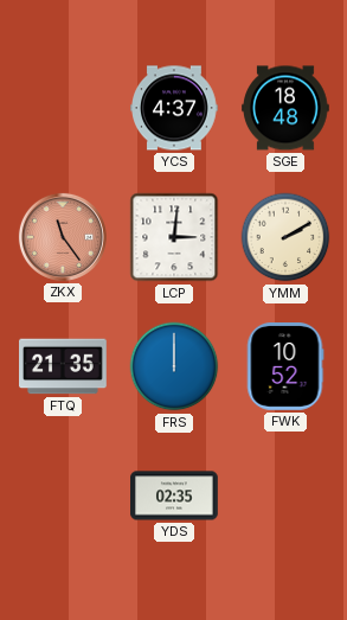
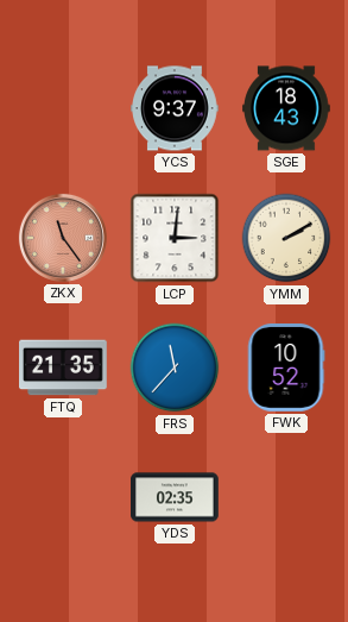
YCS: 4:37 -> 9:37
SGE: 18:48 -> 18:43
FRS: 12:00 -> 11:37
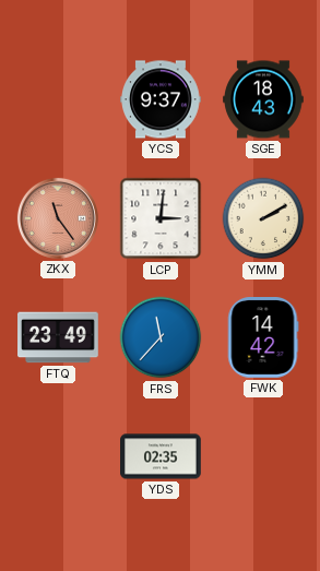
FTQ: 21:35 -> 23:49
FWK: 10:52 -> 14:42
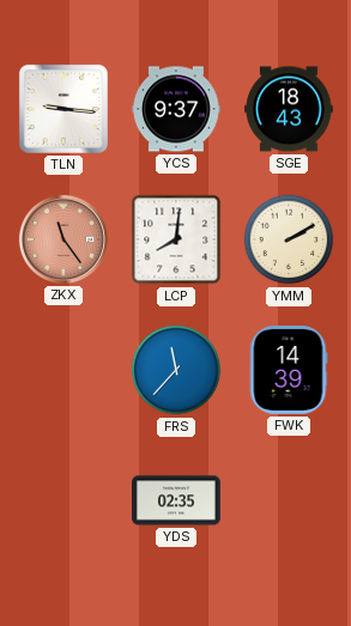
TLN: none -> 9:16
LCP: 3:01 -> 8:01
FTQ: 23:49 -> none
FWK: 14:42 -> 14:39
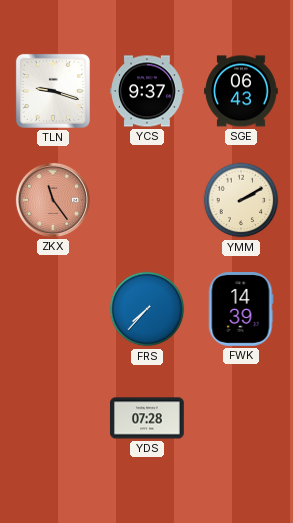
TLN: 9:16 -> 9:18
SGE: 18:43 -> 06:43
LCP: 8:01 -> none
FRS: 11:37 -> 7:37
YDS: 02:35 -> 07:28
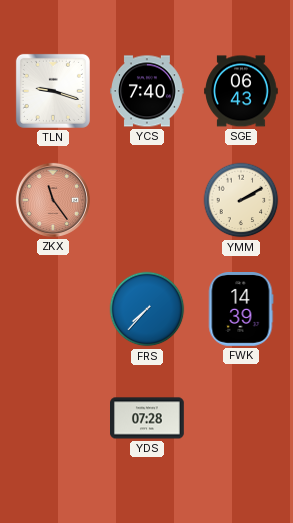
YCS: 9:37 -> 7:40
